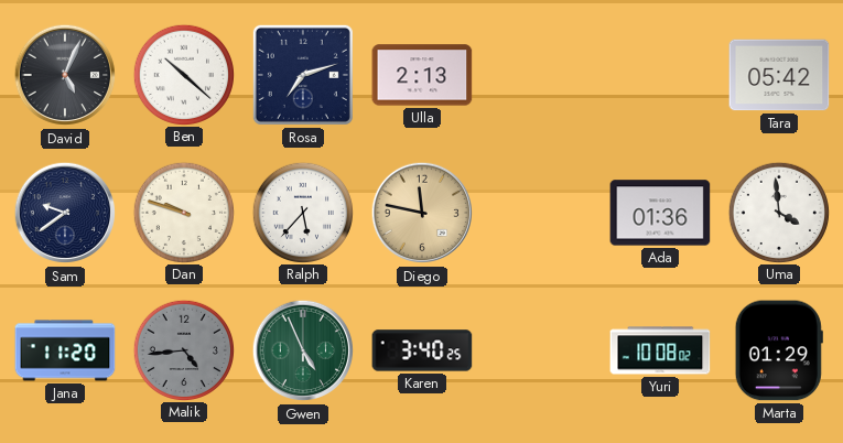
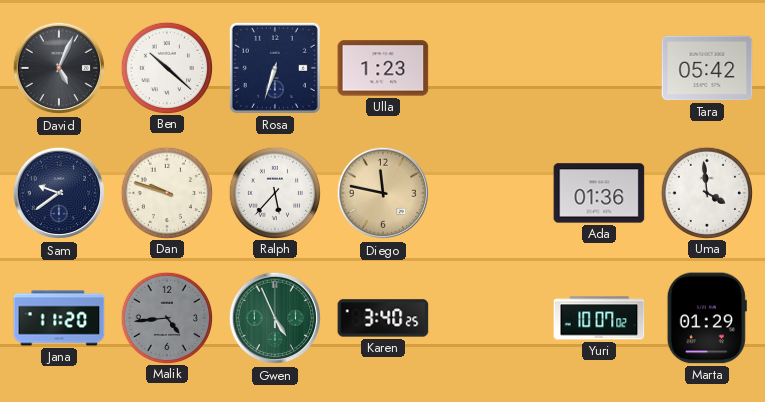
Rosa: 7:12 -> 6:33
Ulla: 2:13 -> 1:23
Yuri: 10:08 -> 10:07
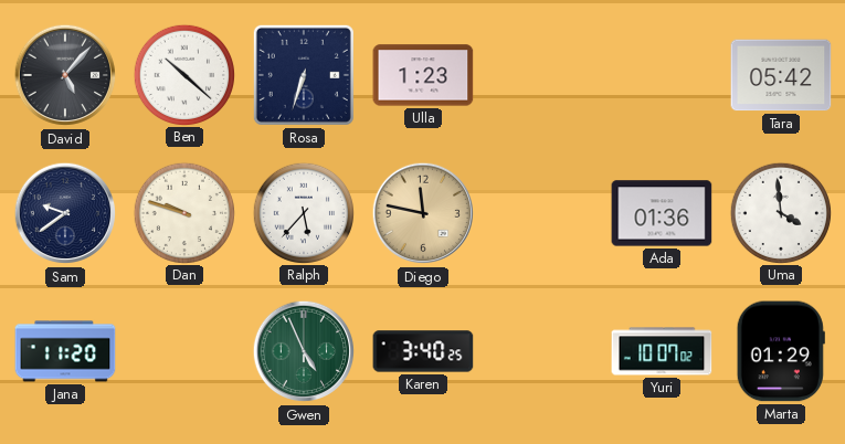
David: 5:04 -> 5:07
Malik: 4:44 -> none
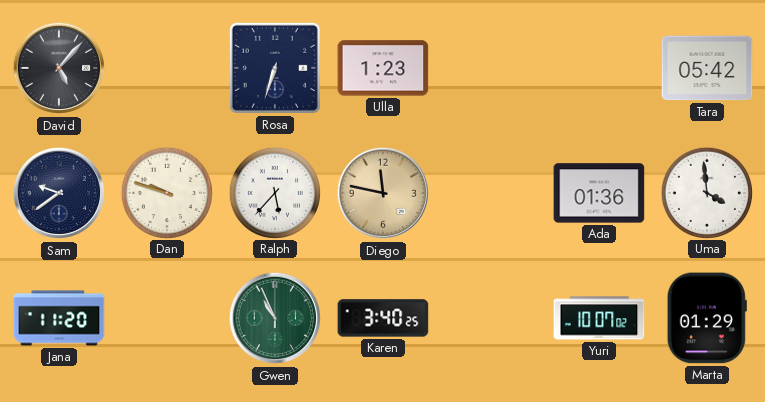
Ben: 10:22 -> none
Gwen: 4:56 -> 10:56
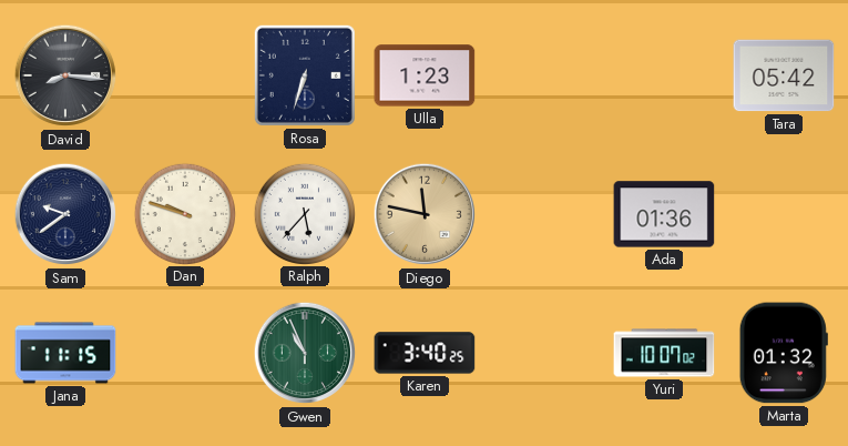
David: 5:07 -> 8:16
Uma: 3:59 -> none
Jana: 11:20 -> 11:15
Marta: 01:29 -> 01:32
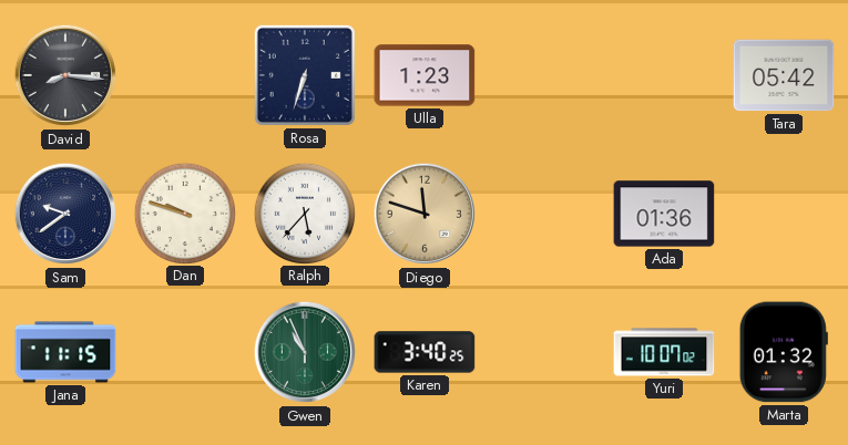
Diego: 11:47 -> 11:48
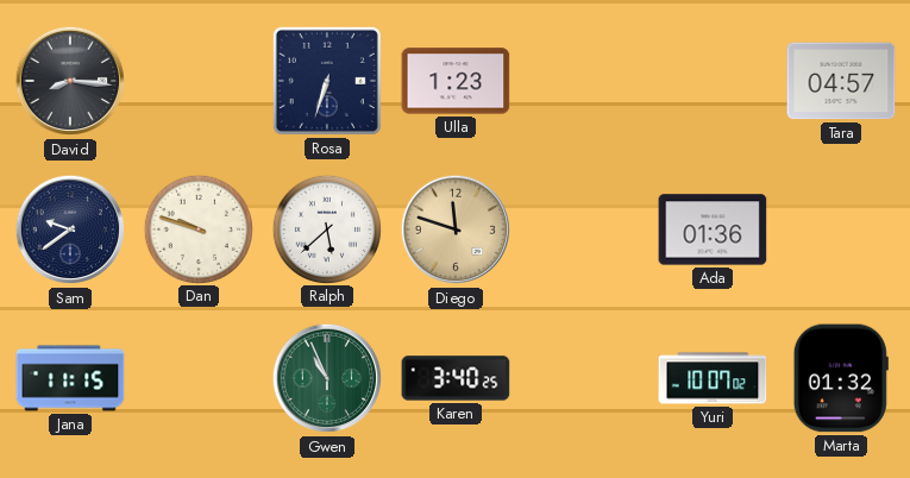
Tara: 05:42 -> 04:57
Ralph: 5:37 -> 5:38
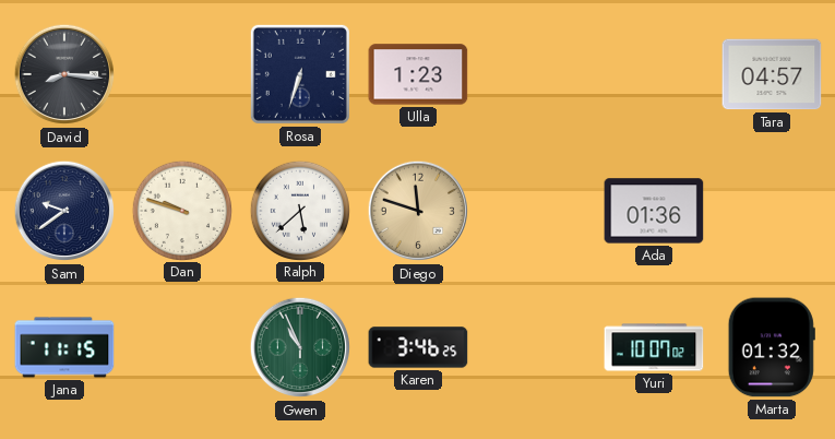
Karen: 3:40 -> 3:46
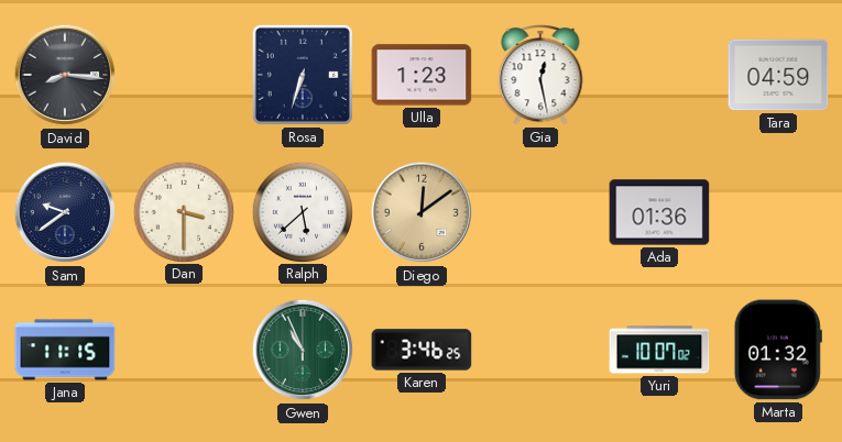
Gia: none -> 12:28
Tara: 04:57 -> 04:59
Dan: 9:48 -> 3:30
Diego: 11:48 -> 12:09
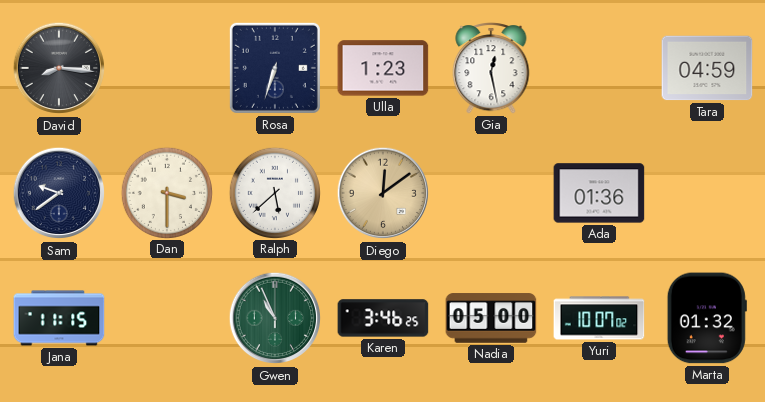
Nadia: none -> 05:00
